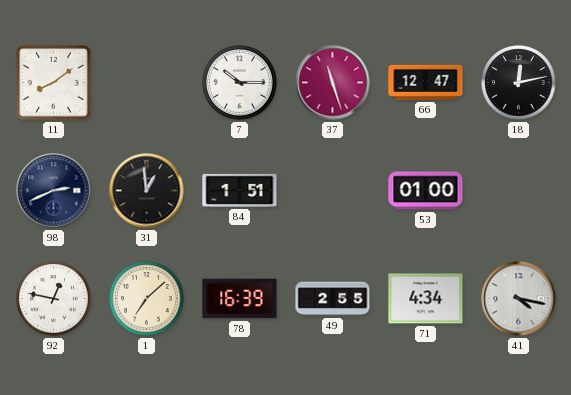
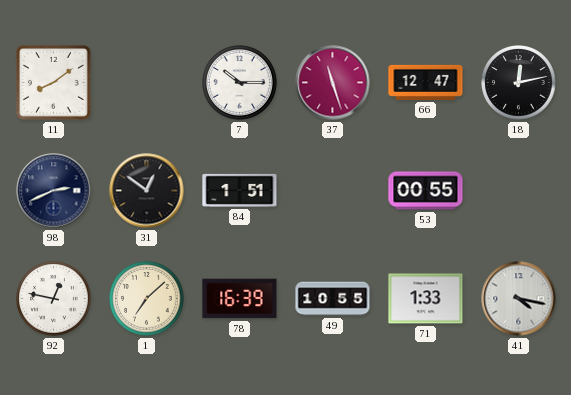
31: 12:59 -> 12:51
53: 01:00 -> 00:55
49: 2:55 -> 10:55
71: 4:34 -> 1:33
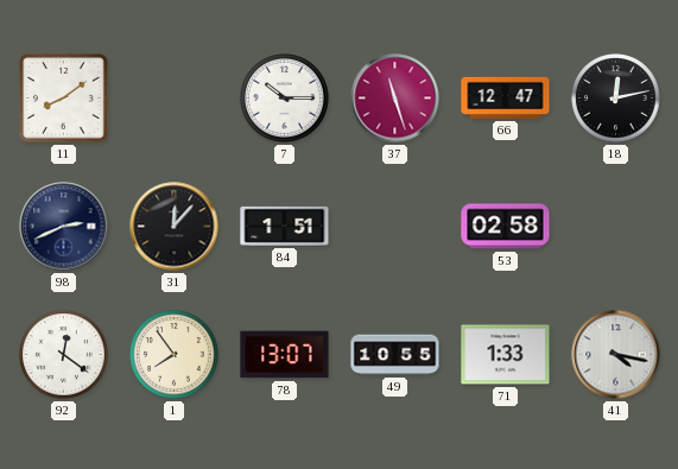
31: 12:51 -> 12:07
53: 00:55 -> 02:58
92: 12:47 -> 12:21
1: 7:08 -> 7:54
78: 16:39 -> 13:07
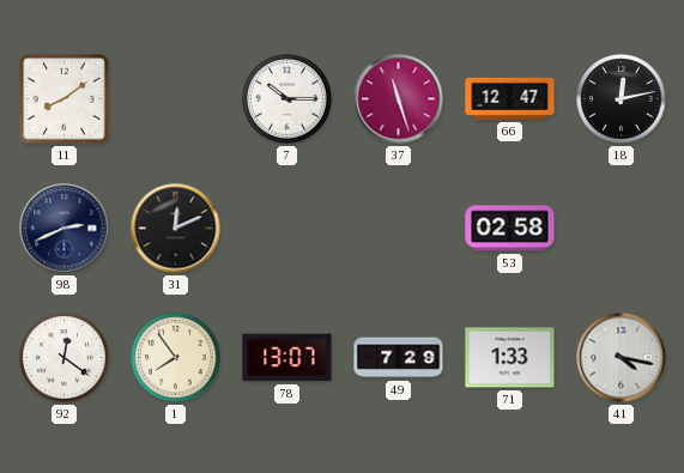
31: 12:07 -> 12:11
84: 1:51 -> none
49: 10:55 -> 7:29
